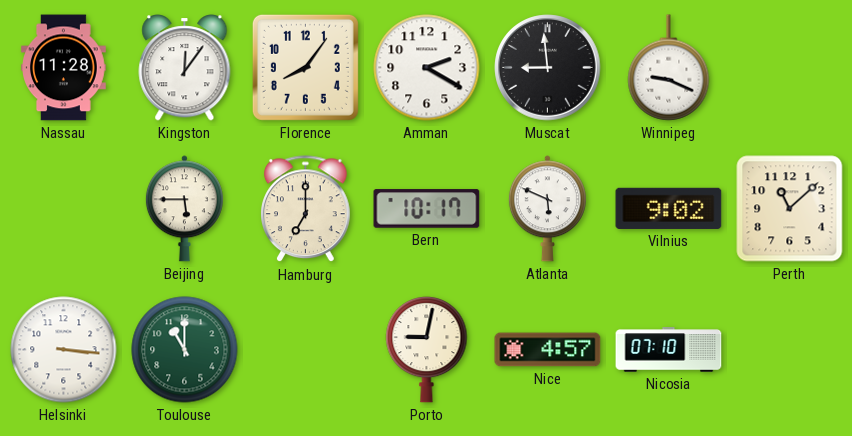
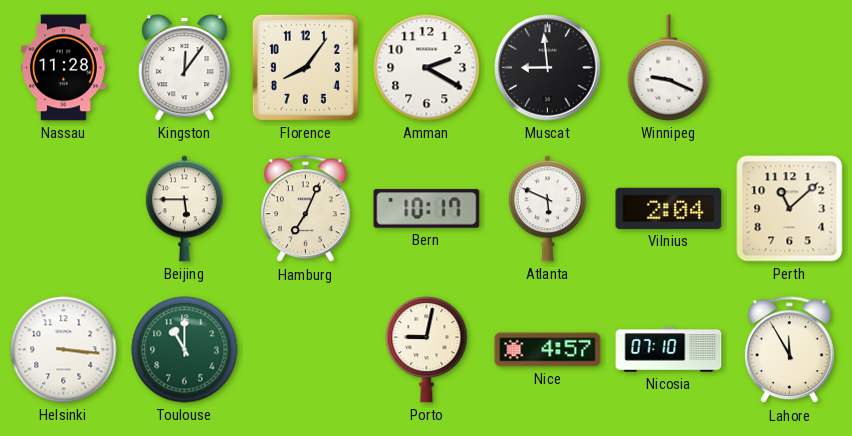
Hamburg: 7:00 -> 7:04
Vilnius: 9:02 -> 2:04
Lahore: none -> 11:55
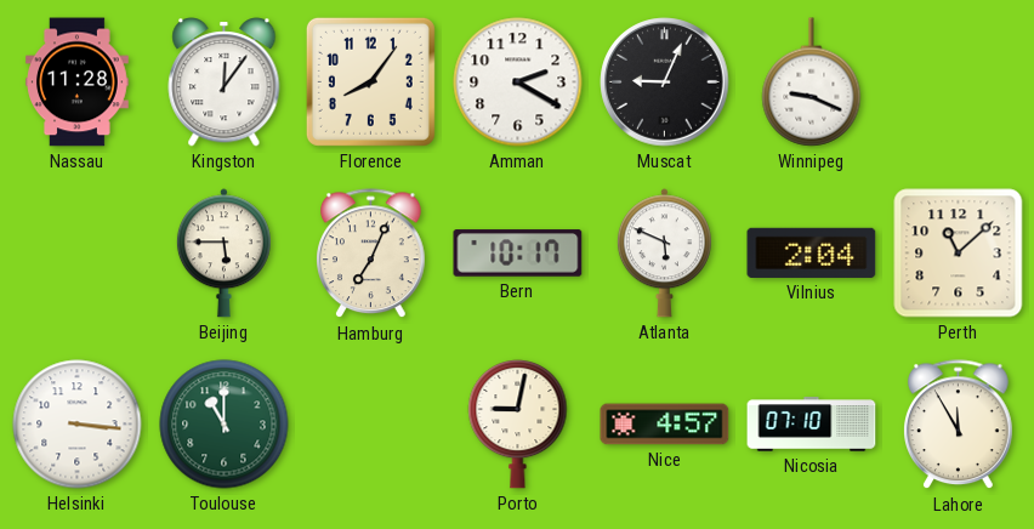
Muscat: 8:59 -> 9:04
